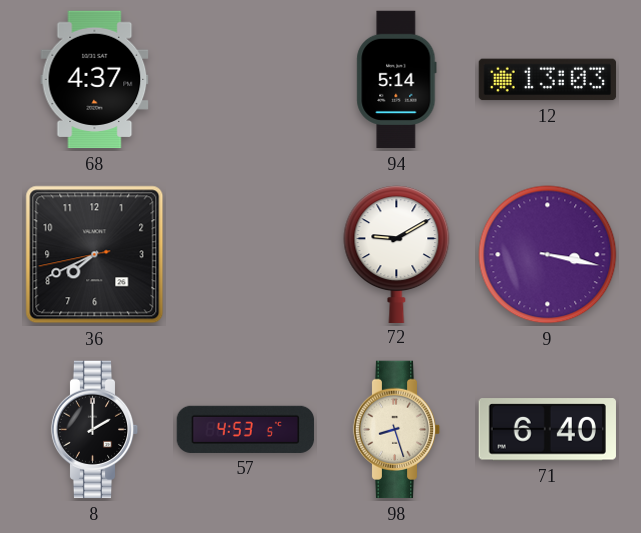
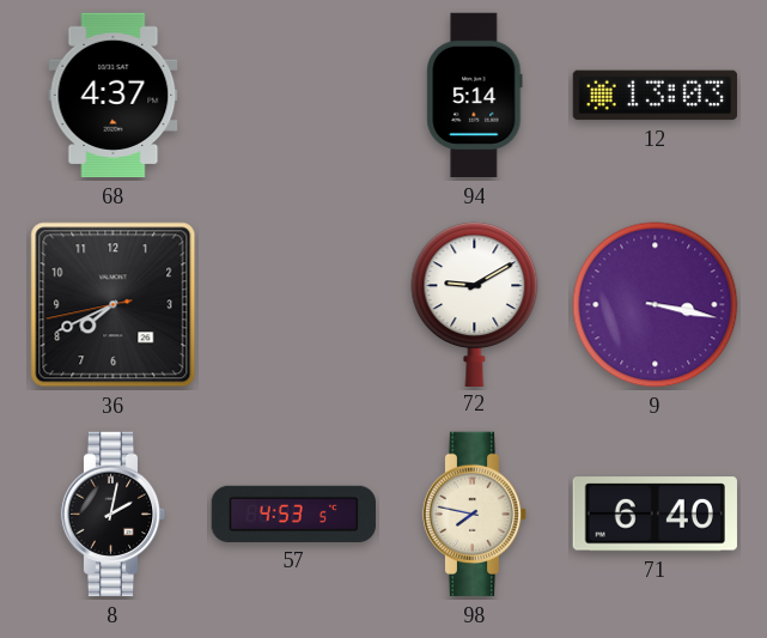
8: 2:00 -> 2:02
98: 8:27 -> 7:47
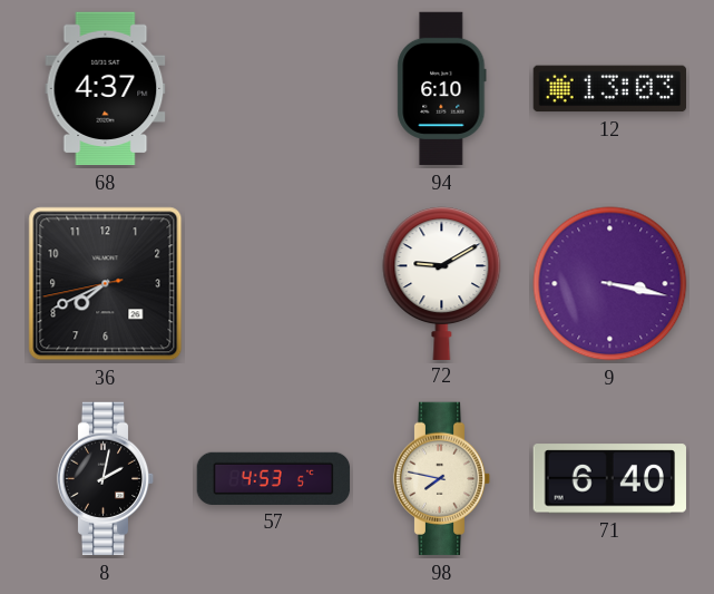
94: 5:14 -> 6:10
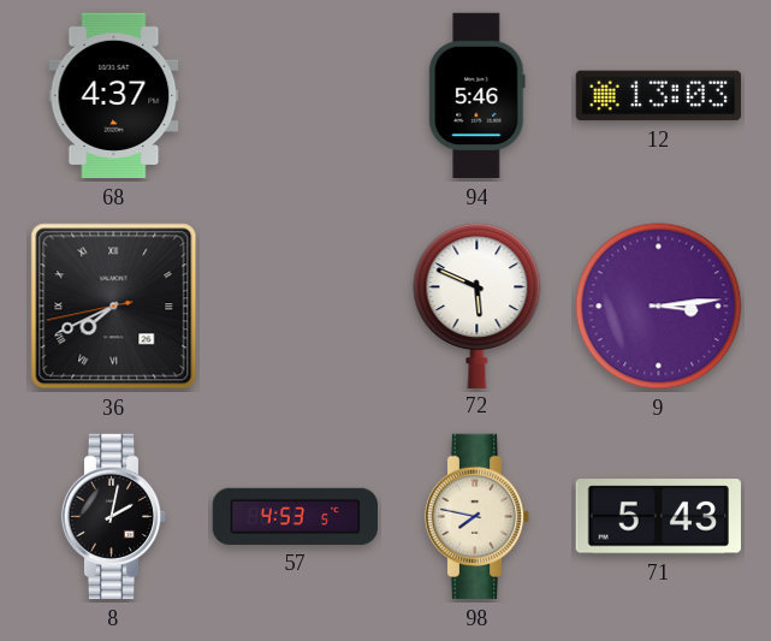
94: 6:10 -> 5:46
36 numerals: Arabic -> Roman
72: 9:10 -> 5:49
9: 3:17 -> 3:14
71: 6:40 -> 5:43
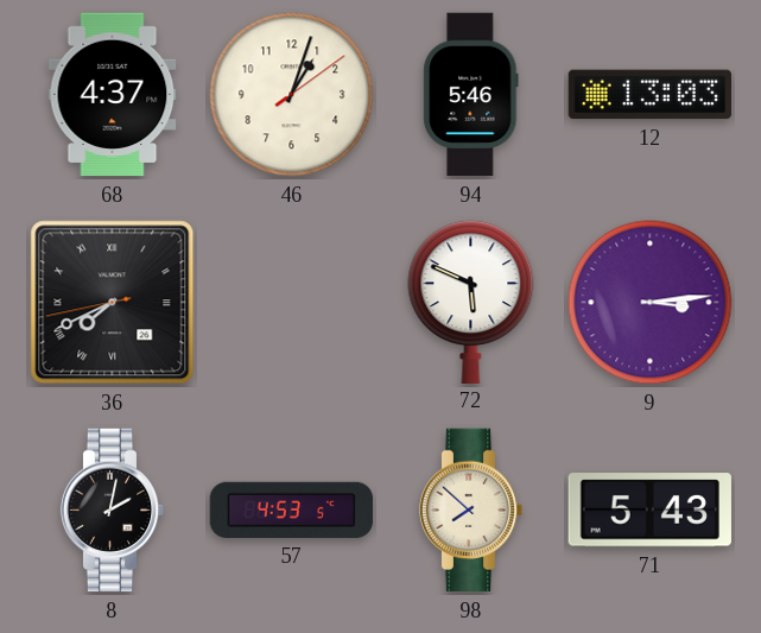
46: none -> 1:03
98: 7:47 -> 7:52
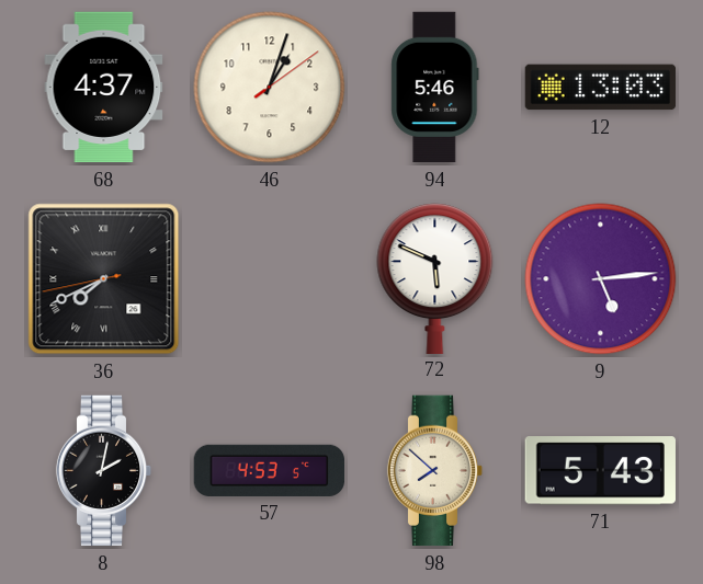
9: 3:14 -> 5:14
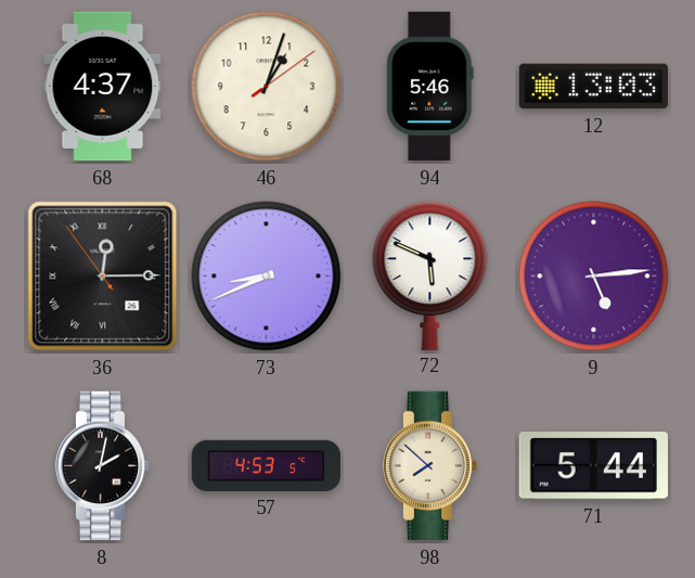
36: 7:40 -> 12:14
73: none -> 8:41
71: 5:43 -> 5:44
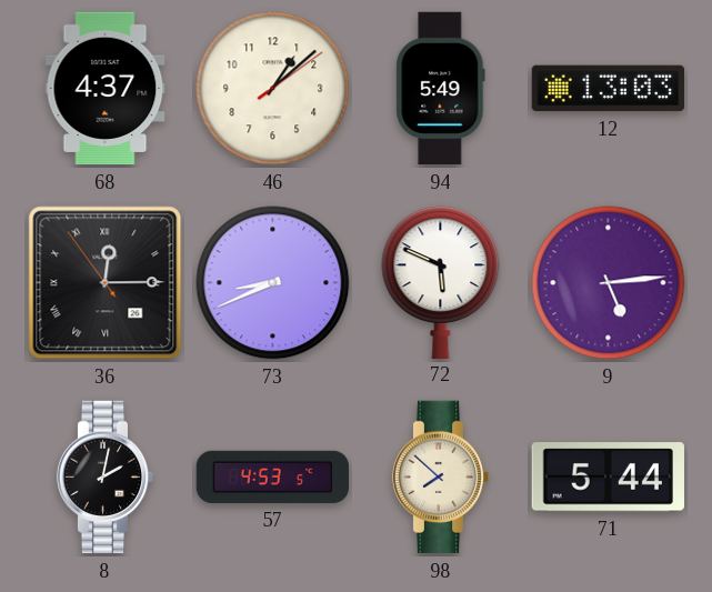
46: 1:03 -> 1:08
94: 5:46 -> 5:49
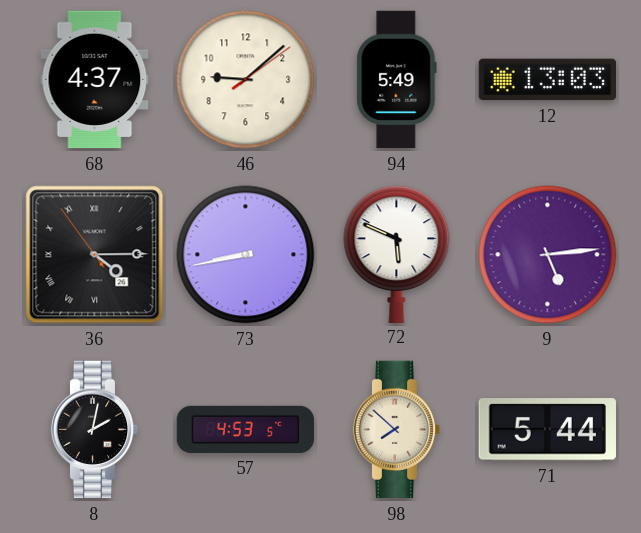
46: 1:08 -> 9:08
36: 12:14 -> 4:14
73: 8:41 -> 8:43
